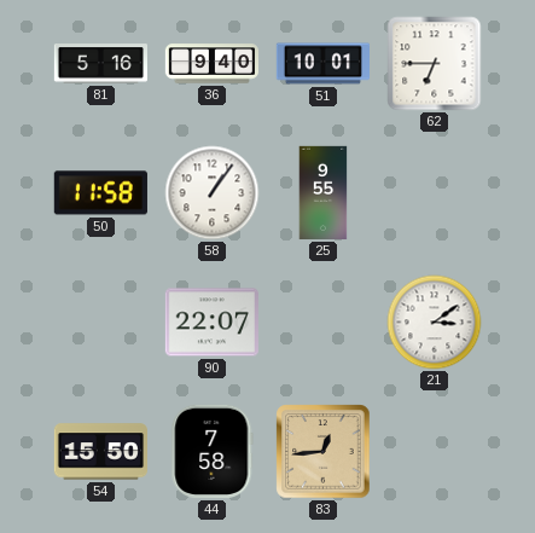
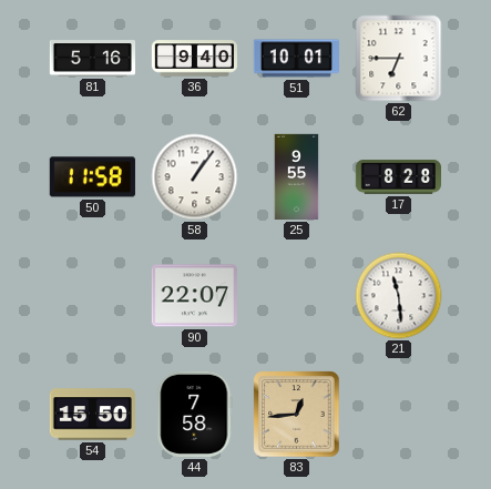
17: none -> 8:28
21: 3:09 -> 11:29
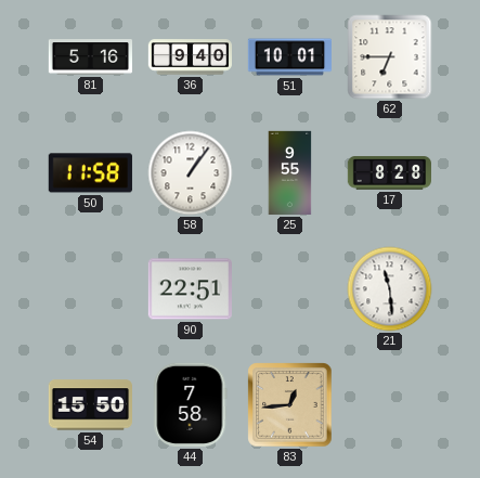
90: 22:07 -> 22:51
